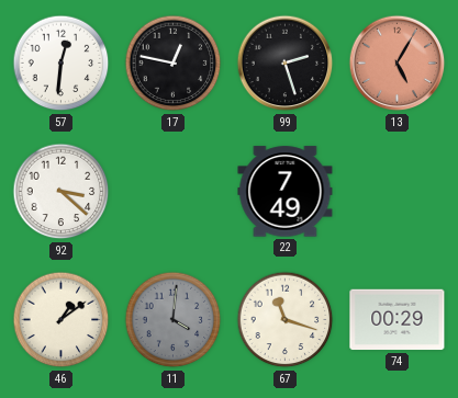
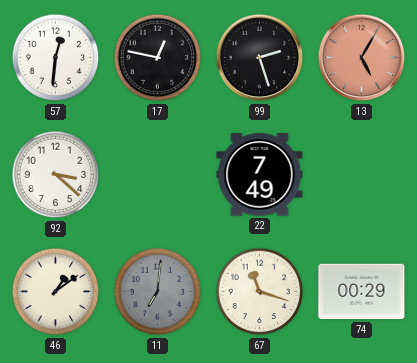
11: 4:01 -> 7:01
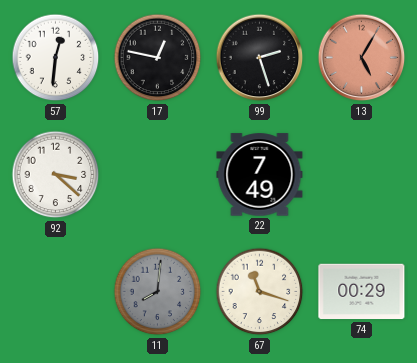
46: 1:09 -> none
11: 7:01 -> 8:01
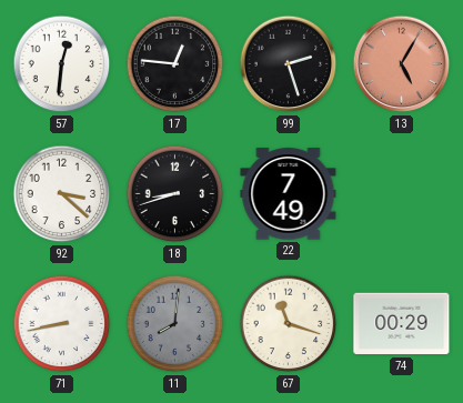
17: 12:47 -> 12:46
18: none -> 8:42
71: none -> 8:43
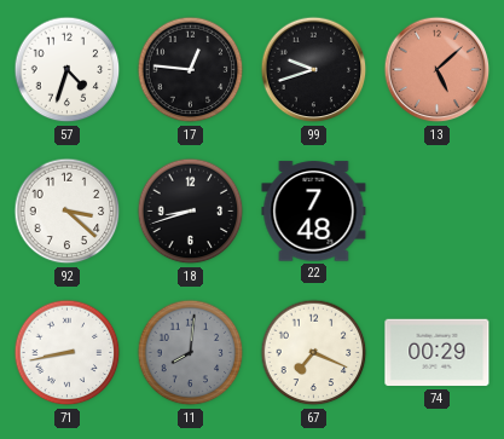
57: 12:31 -> 4:33
99: 2:27 -> 9:42
13: 5:05 -> 5:08
22: 7:49 -> 7:48
67: 11:18 -> 7:19
